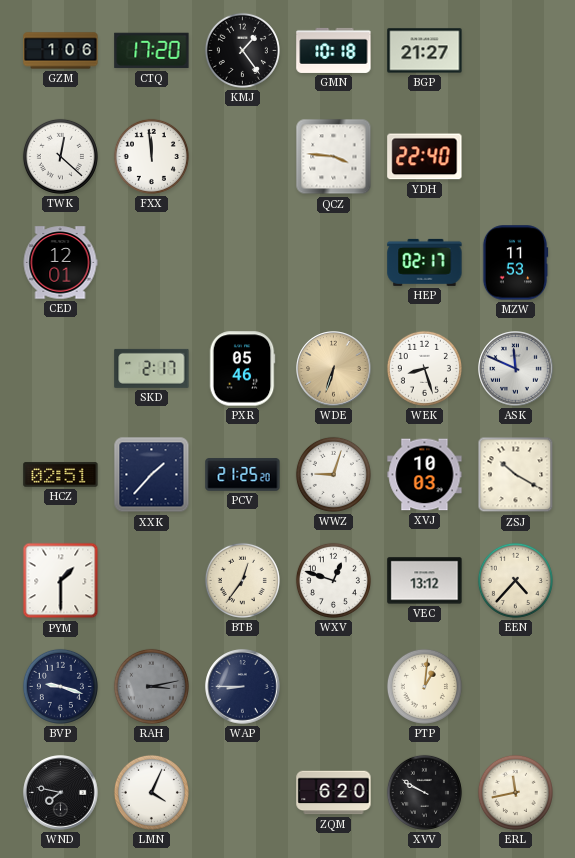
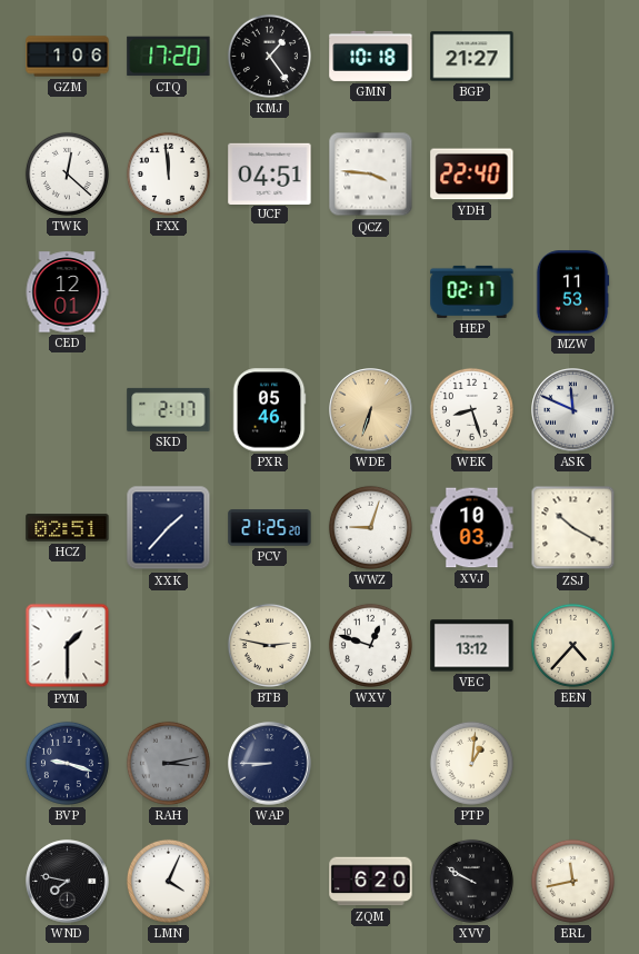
UCF: none -> 04:51
BTB: 12:36 -> 2:47
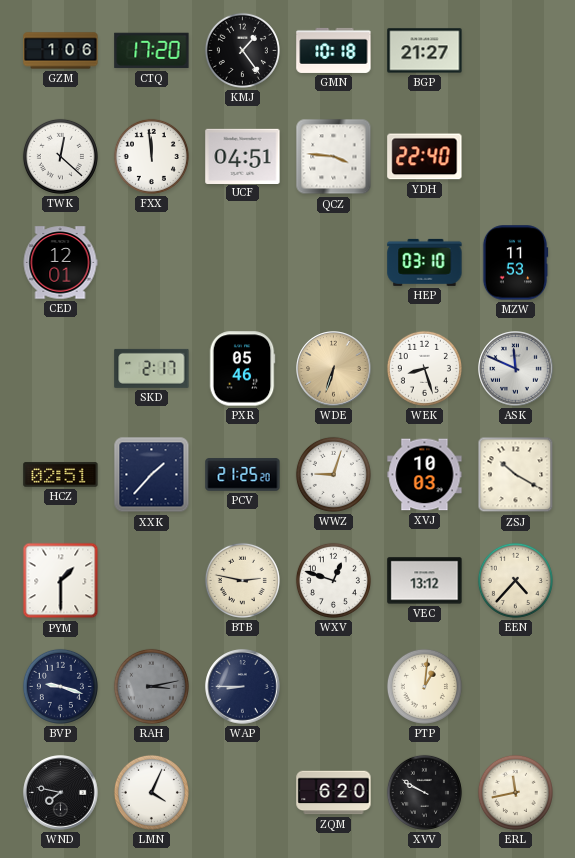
HEP: 02:17 -> 03:10
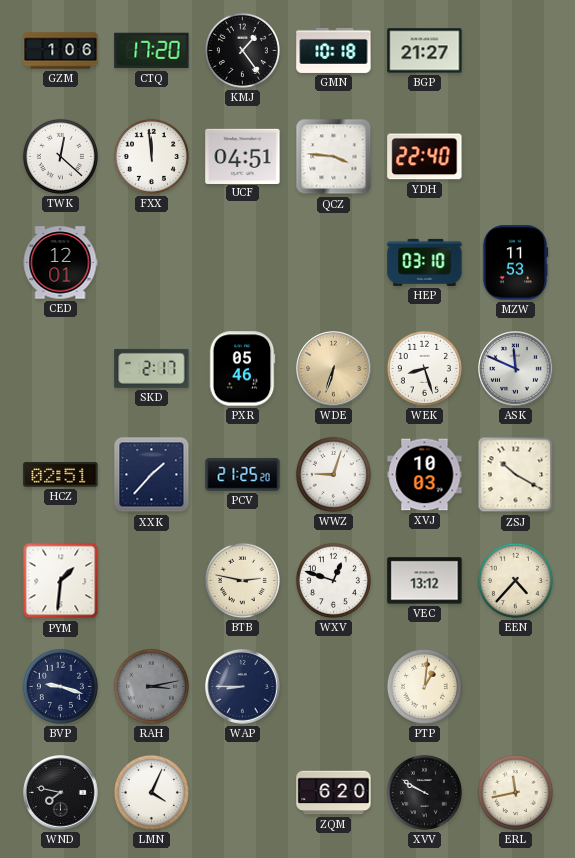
PYM: 1:30 -> 1:31
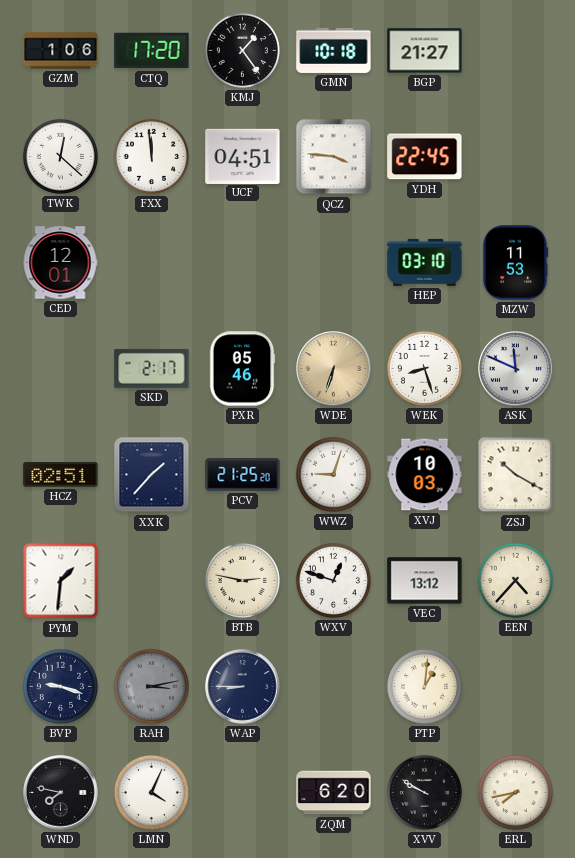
YDH: 22:40 -> 22:45
ERL: 11:43 -> 7:43
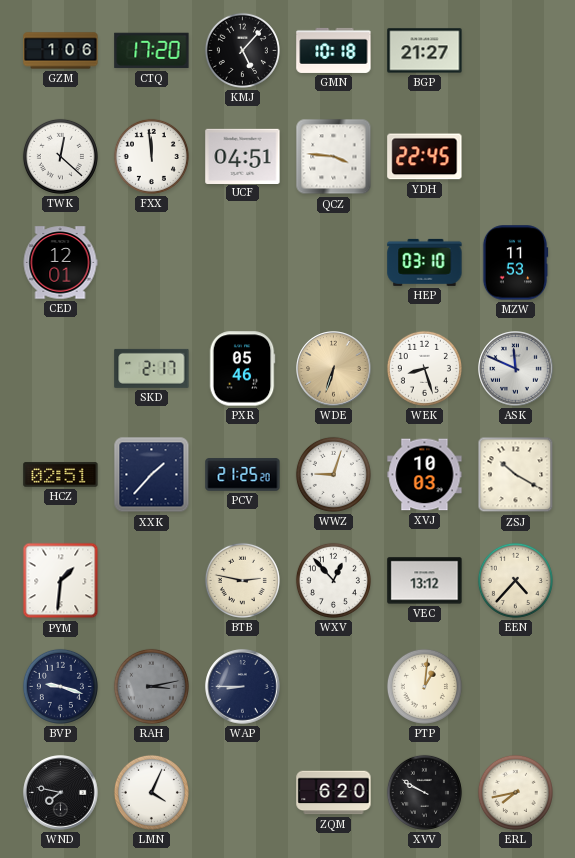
KMJ: 1:24 -> 5:07
WXV: 12:48 -> 12:53
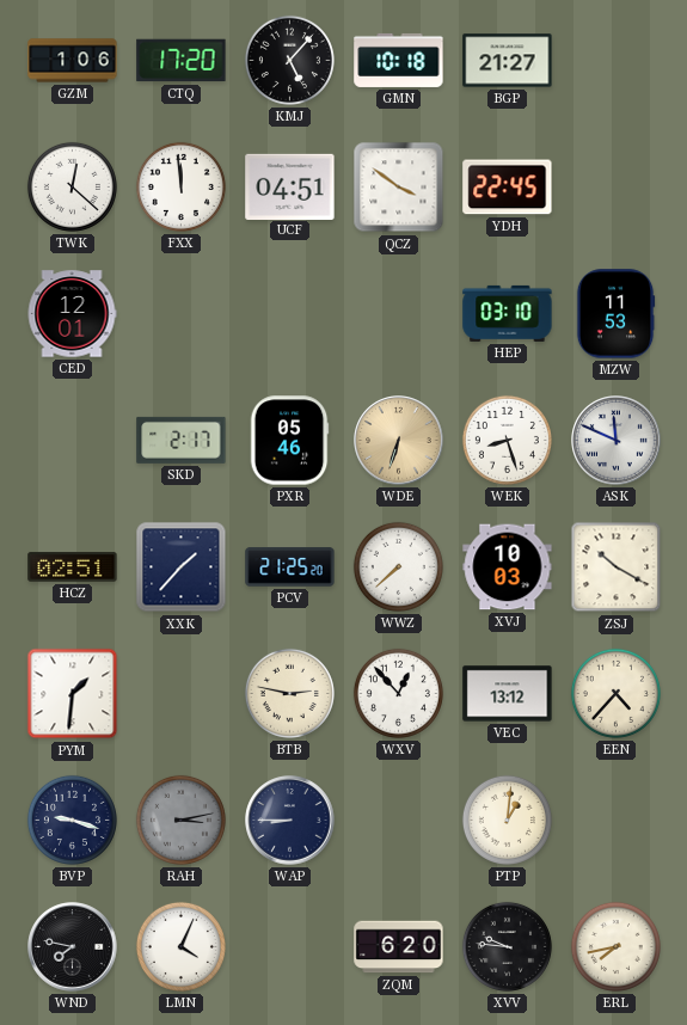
QCZ: 3:46 -> 3:51
WWZ: 9:03 -> 7:38
XVV: 9:50 -> 9:46
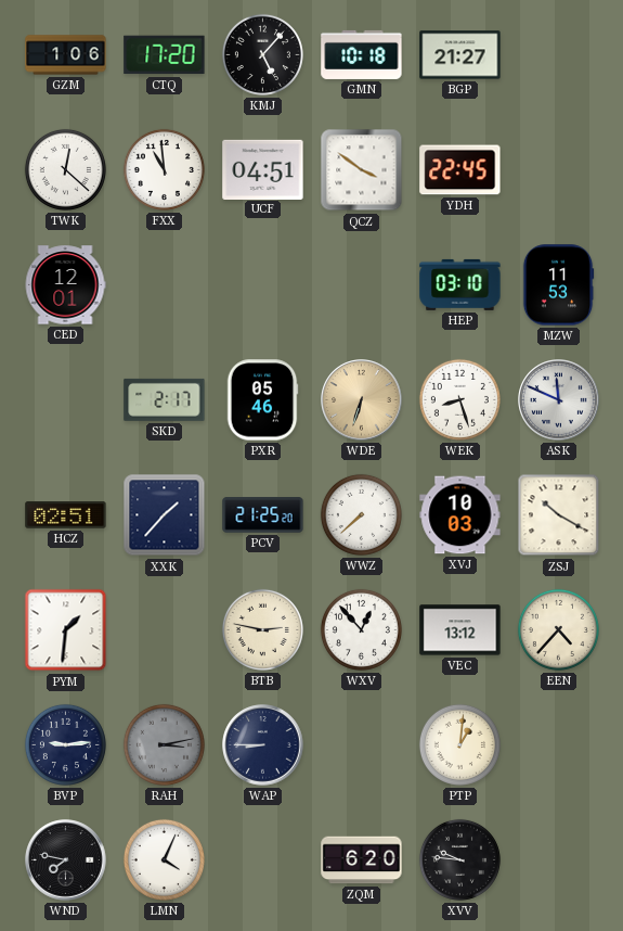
FXX: 11:59 -> 10:59
BVP: 9:18 -> 9:14
ERL: 7:43 -> none
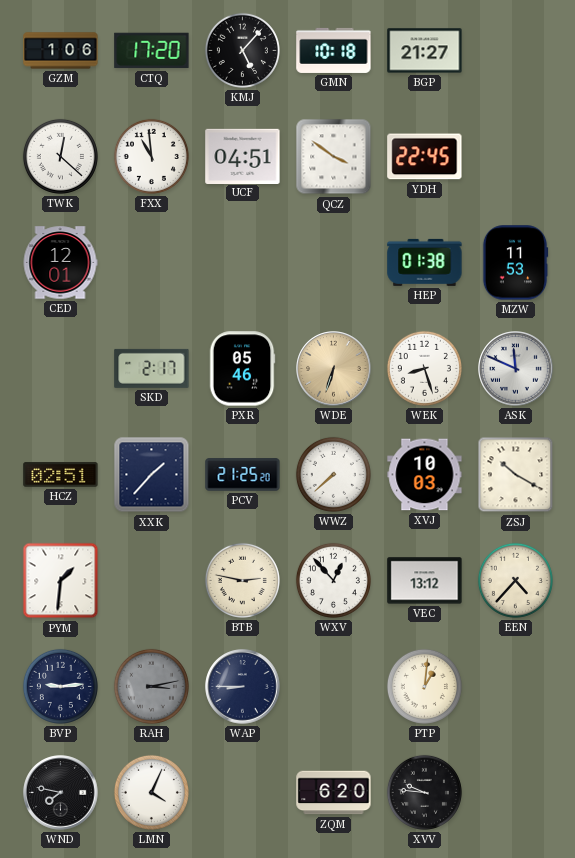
HEP: 03:10 -> 01:38
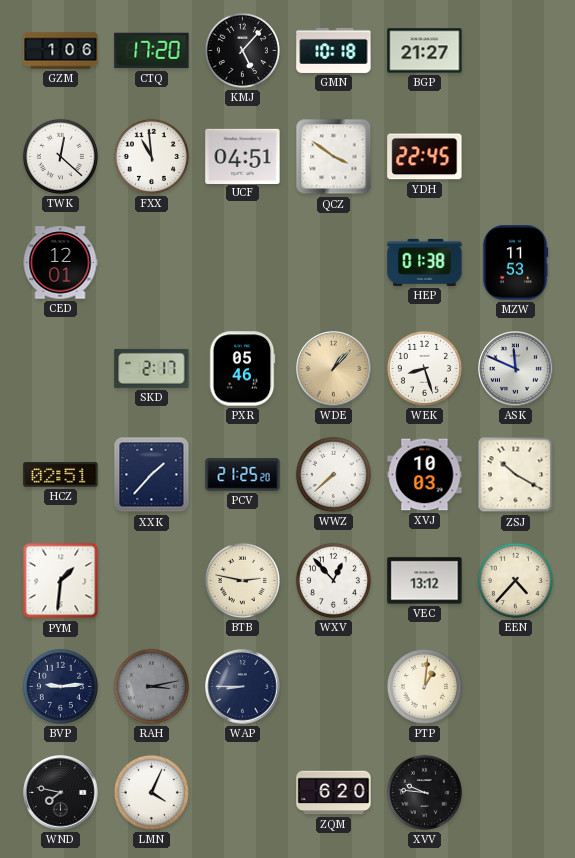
WDE: 6:33 -> 1:07
